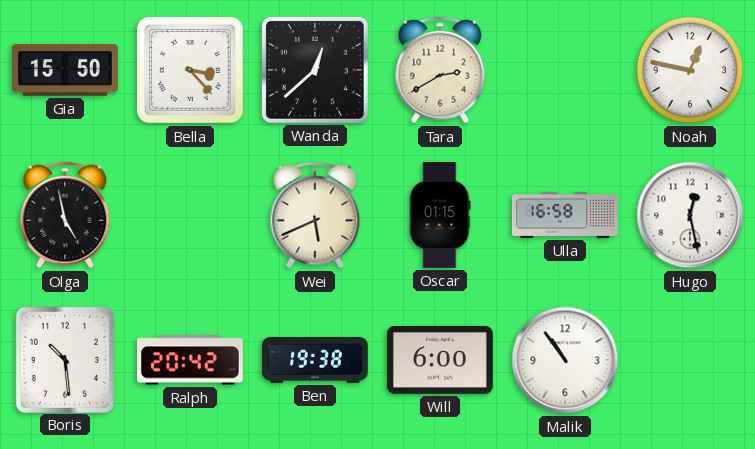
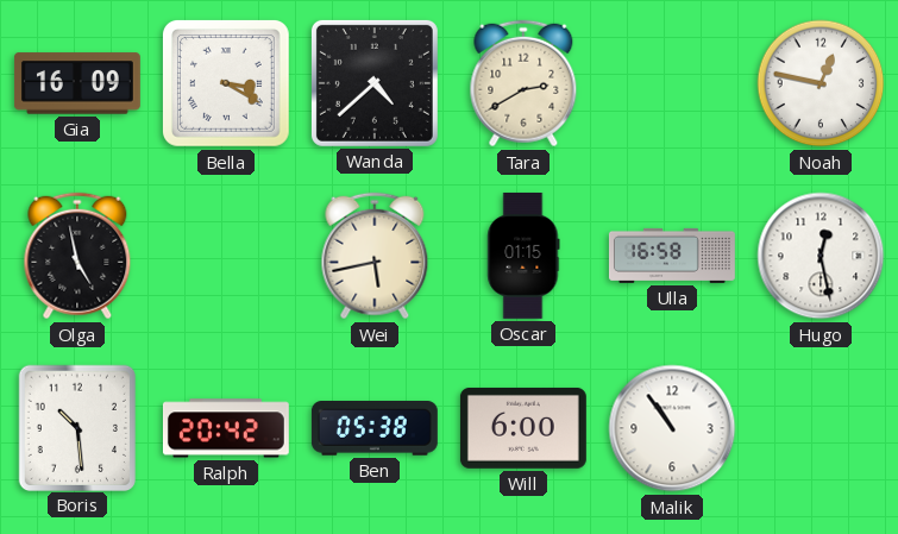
Gia: 15:50 -> 16:09
Bella: 3:23 -> 3:20
Wanda: 12:38 -> 4:38
Wei: 5:41 -> 5:43
Ben: 19:38 -> 05:38
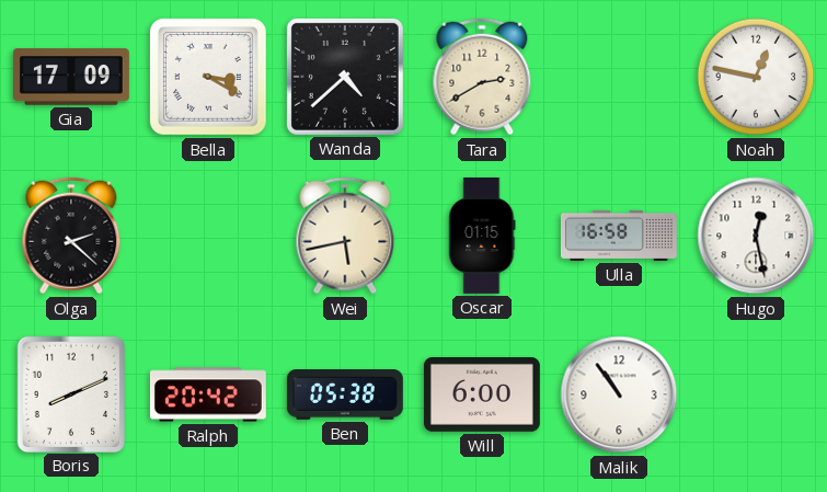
Gia: 16:09 -> 17:09
Olga: 4:58 -> 2:22
Boris: 10:29 -> 8:11
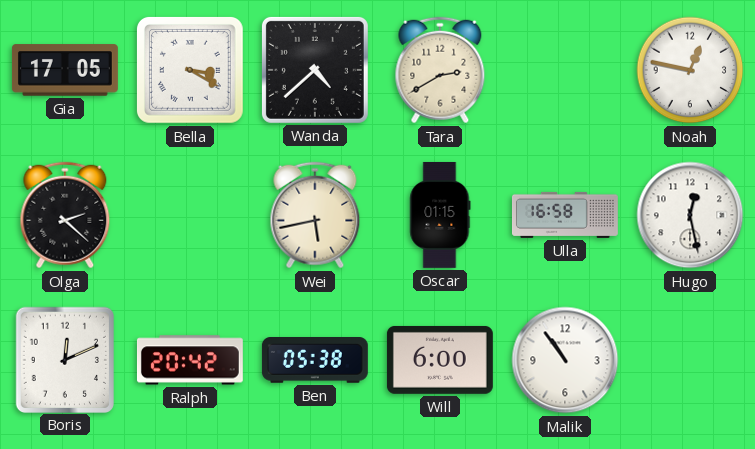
Gia: 17:09 -> 17:05
Boris: 8:11 -> 12:11
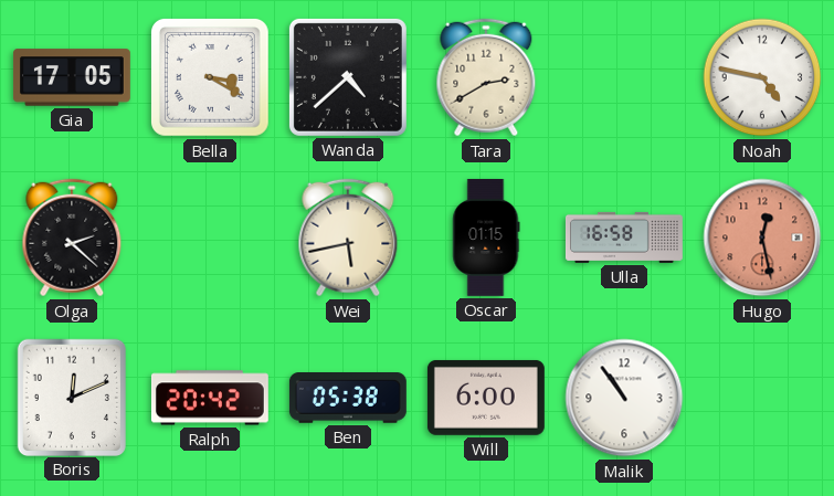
Noah: 12:47 -> 4:47
Hugo dial: white -> salmon
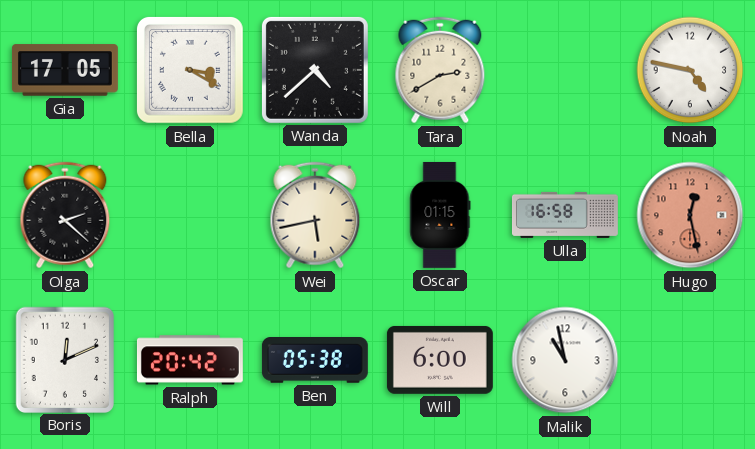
Malik: 10:54 -> 10:58
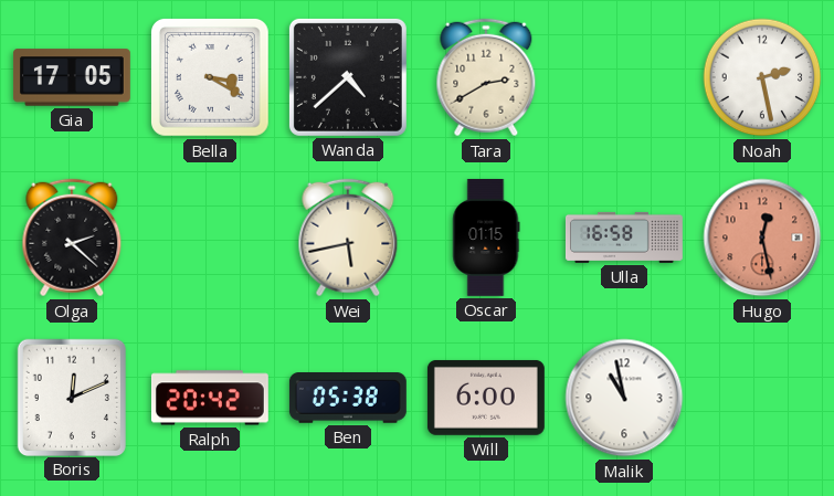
Noah: 4:47 -> 2:28
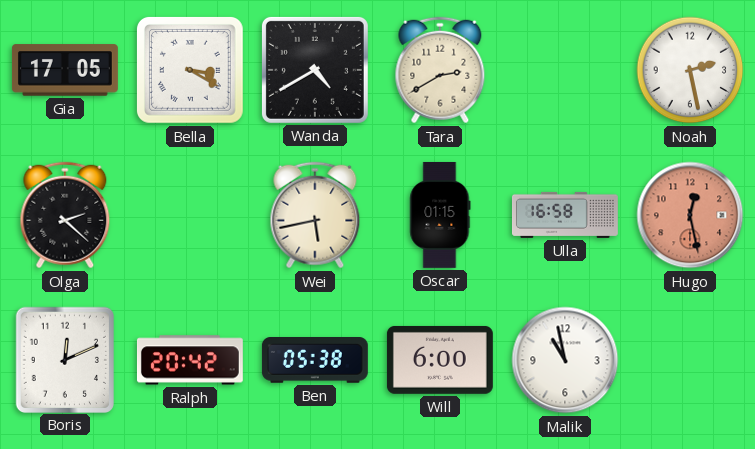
Wanda: 4:38 -> 4:40
